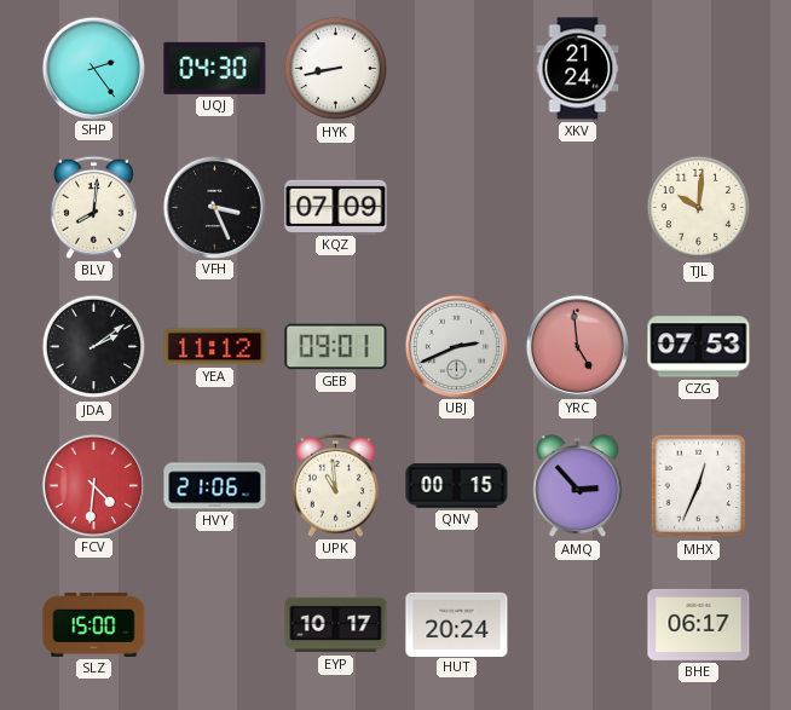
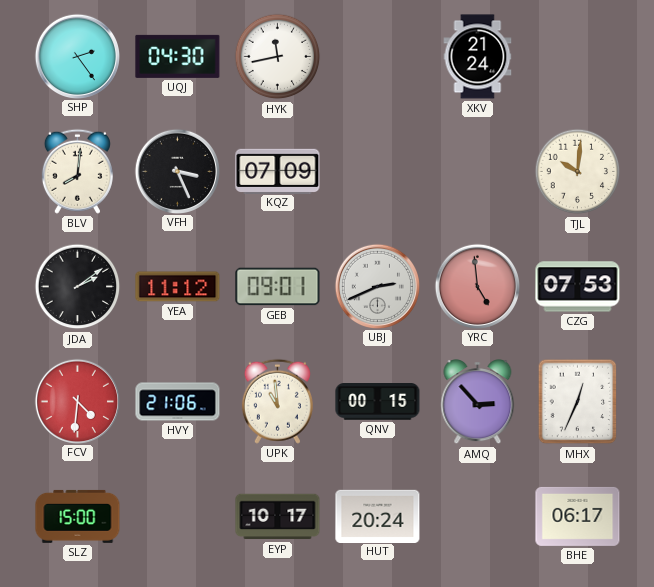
HYK: 8:43 -> 11:43
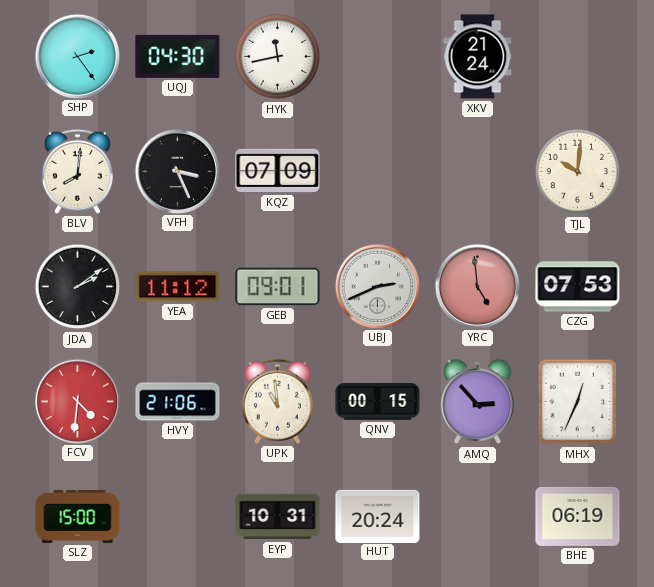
EYP: 10:17 -> 10:31
BHE: 06:17 -> 06:19
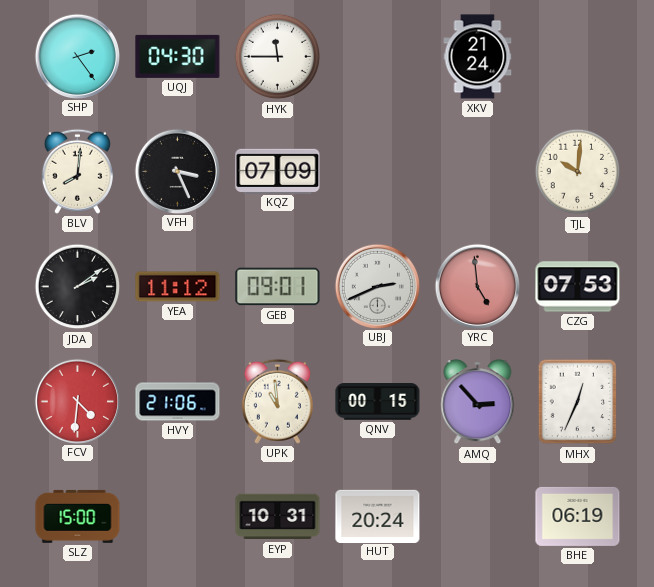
HYK: 11:43 -> 11:45
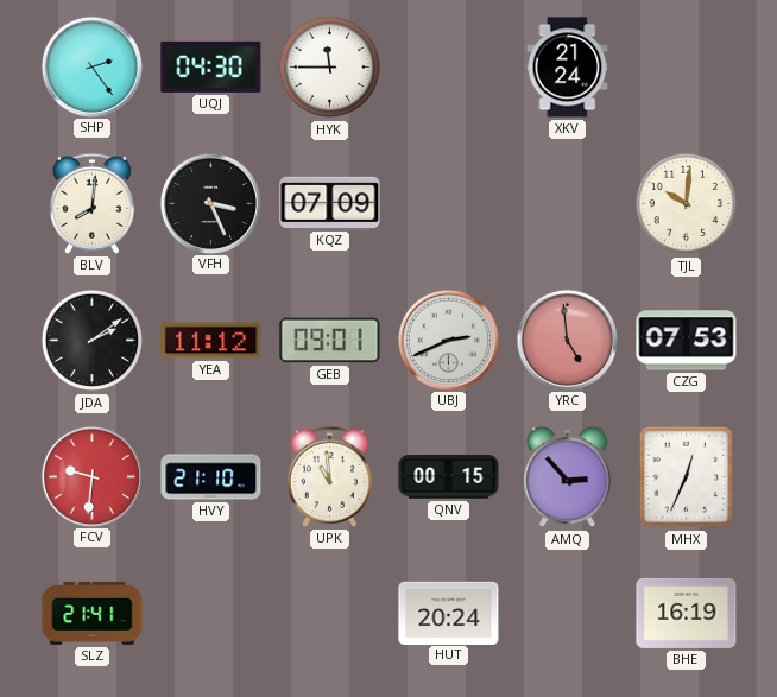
FCV: 4:31 -> 9:31
HVY: 21:06 -> 21:10
SLZ: 15:00 -> 21:41
EYP: 10:31 -> none
BHE: 06:19 -> 16:19
